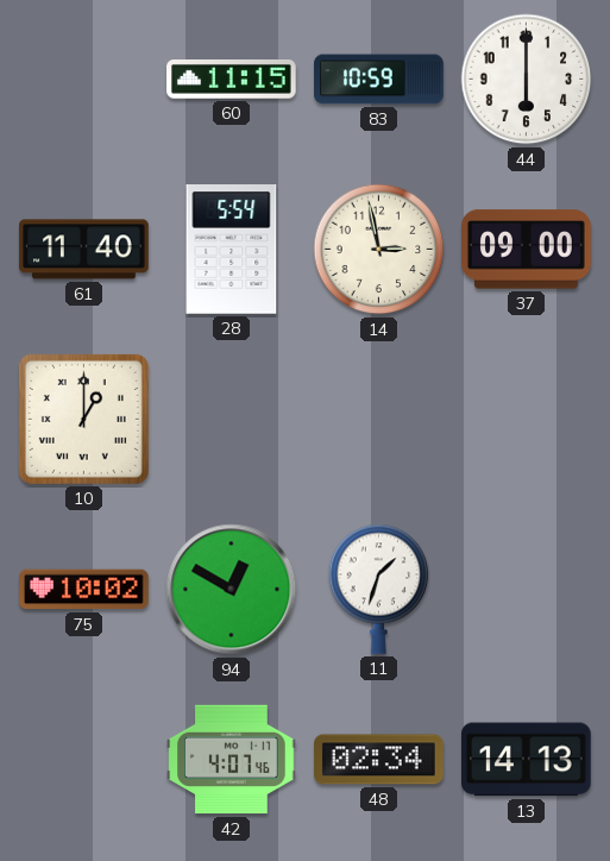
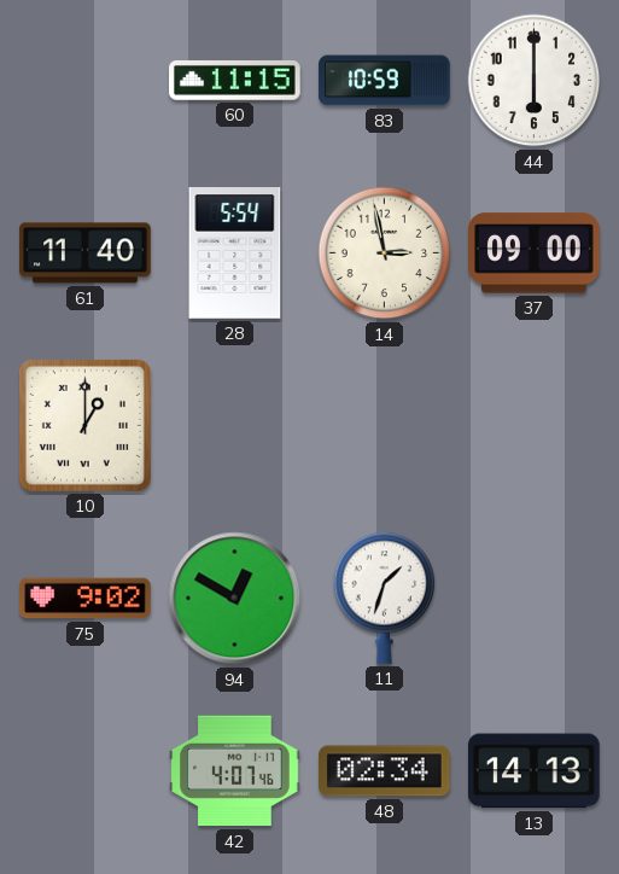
75: 10:02 -> 9:02
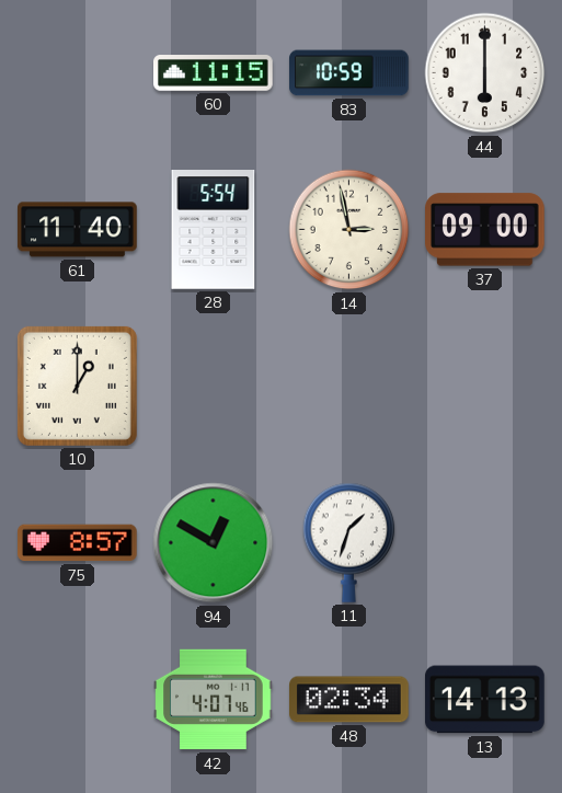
75: 9:02 -> 8:57
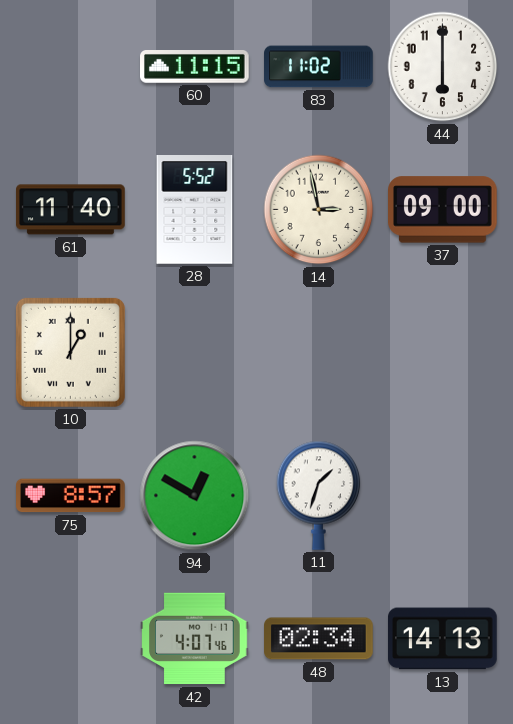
83: 10:59 -> 11:02
28: 5:54 -> 5:52
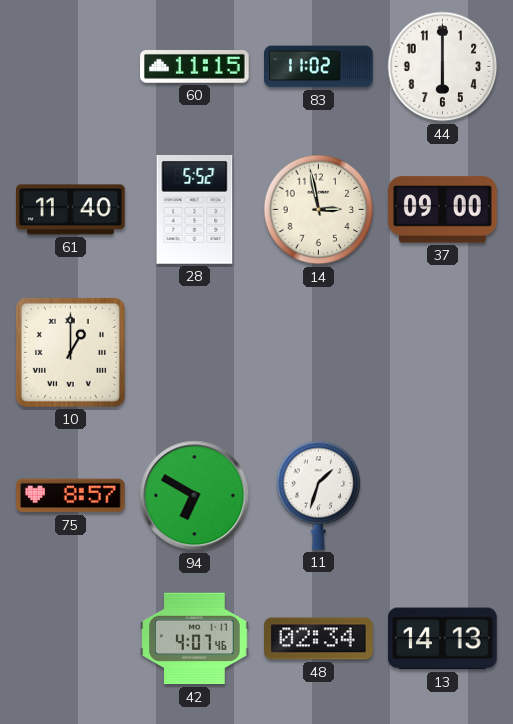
94: 12:50 -> 6:50
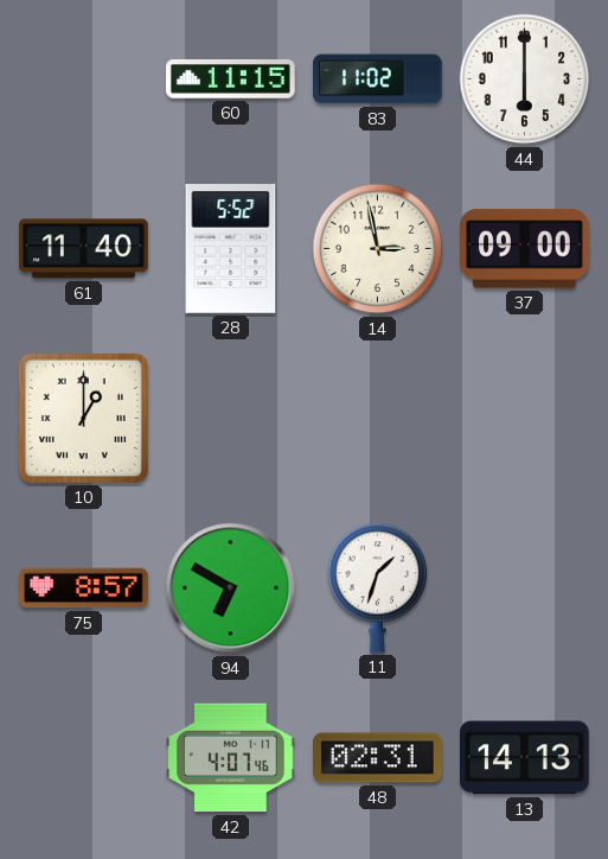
48: 02:34 -> 02:31
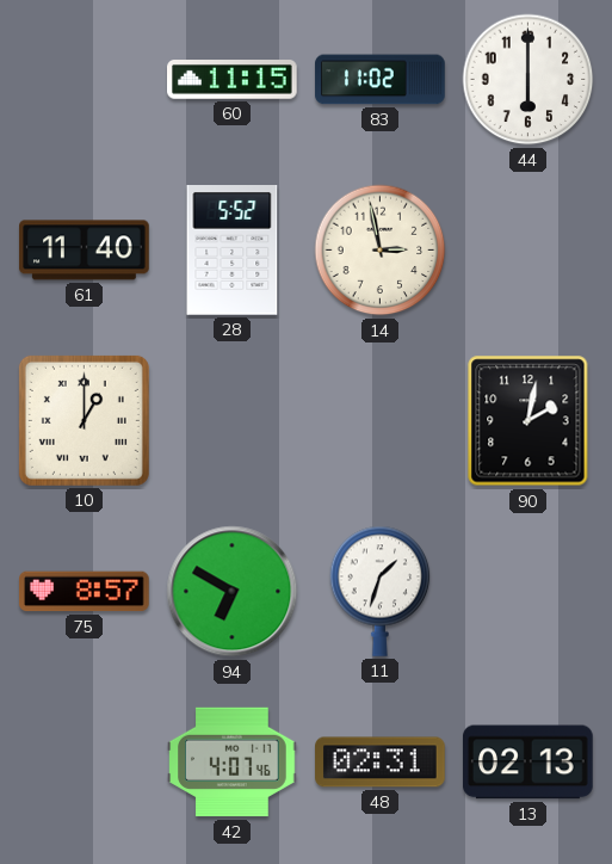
37: 09:00 -> none
90: none -> 2:02
13: 14:13 -> 02:13
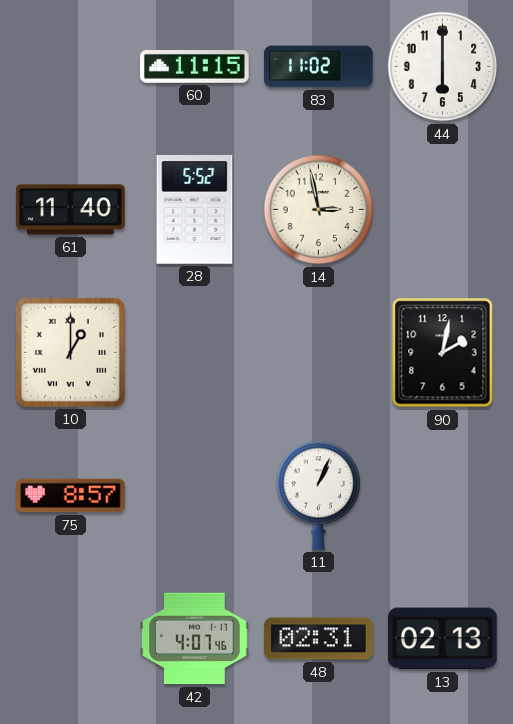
94: 6:50 -> none
11: 1:33 -> 1:04
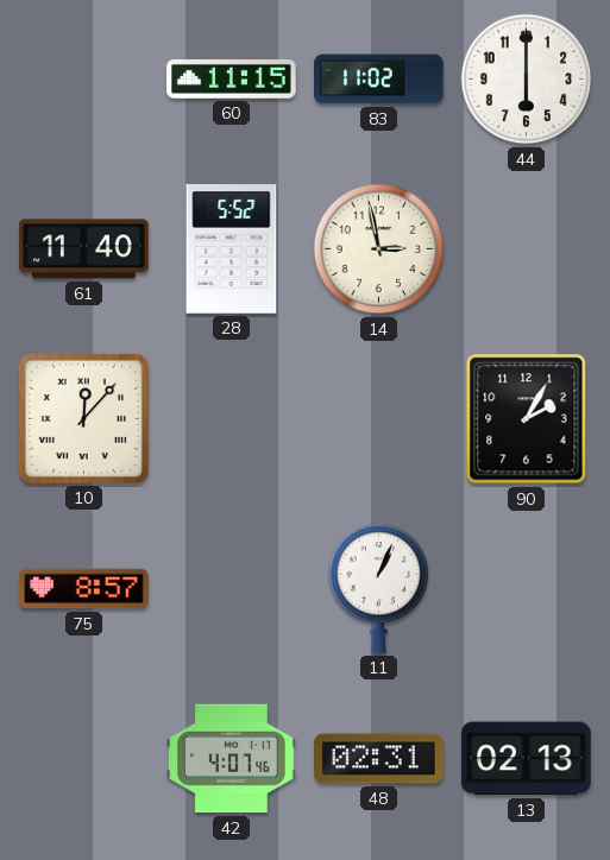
10: 1:00 -> 12:07
90: 2:02 -> 2:05
